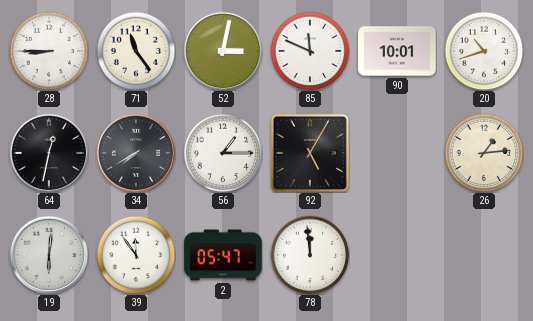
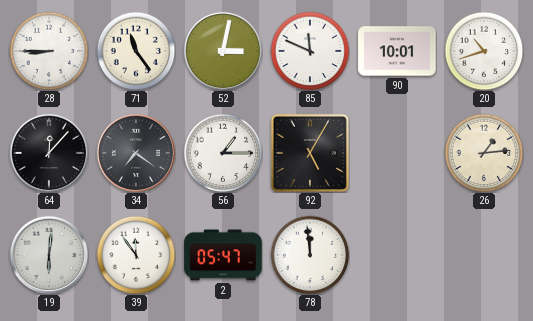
64: 12:32 -> 12:07
34: 7:40 -> 7:21
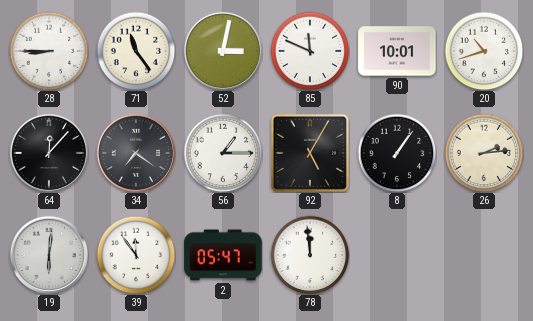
8: none -> 1:06
26: 1:14 -> 2:14
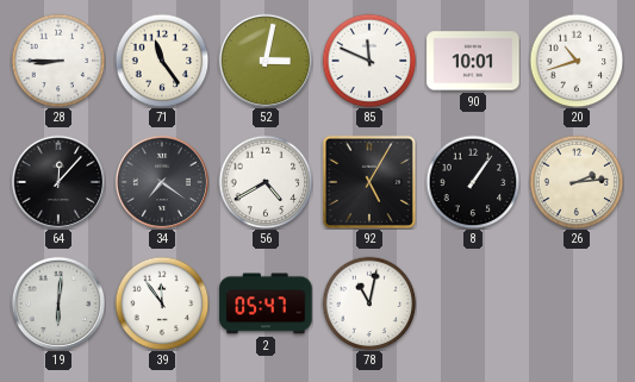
56: 1:15 -> 4:40
78: 11:59 -> 11:02
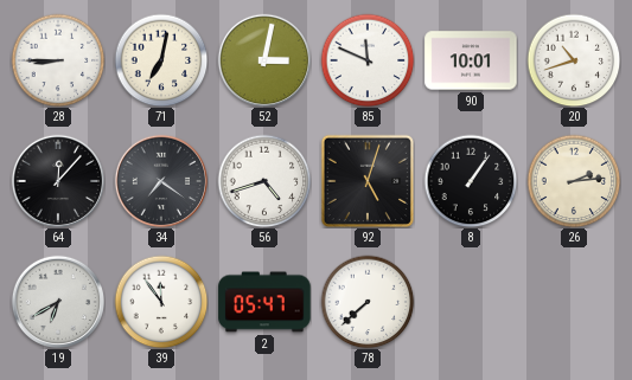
71: 11:24 -> 7:02
56: 4:40 -> 4:42
92: 5:05 -> 5:03
19: 6:01 -> 6:40
78: 11:02 -> 7:38
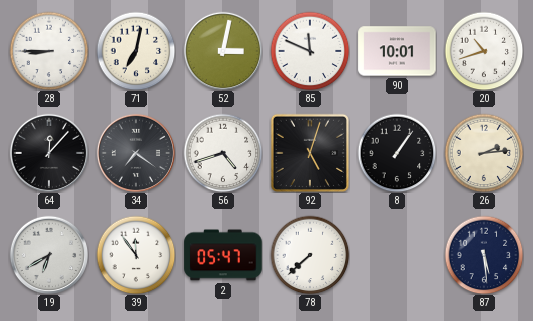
87: none -> 5:29
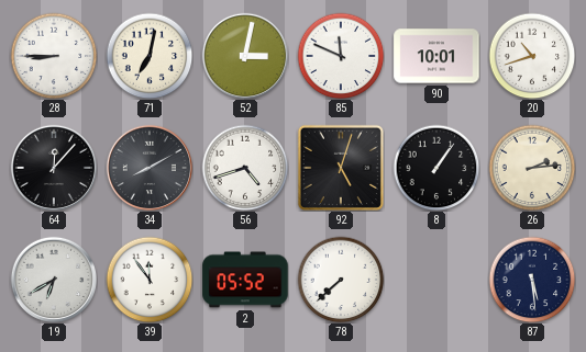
34: 7:21 -> 8:10
2: 05:47 -> 05:52
